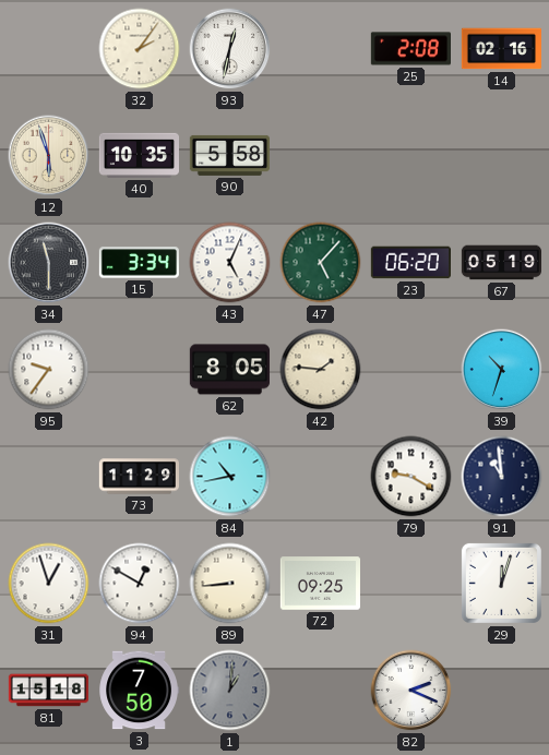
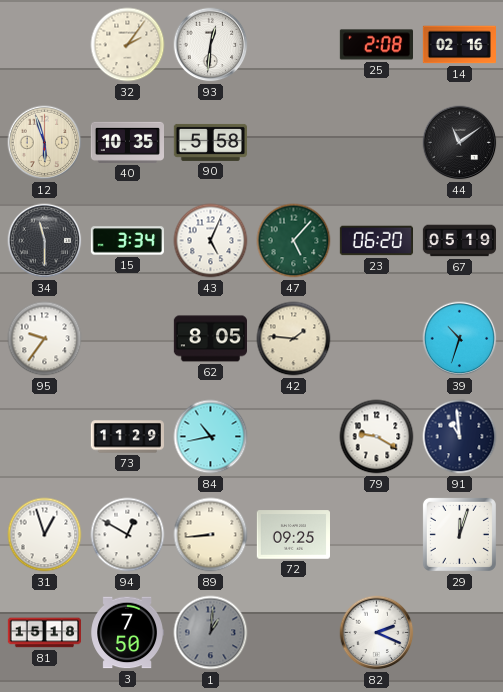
93: 12:32 -> 12:31
44: none -> 11:09
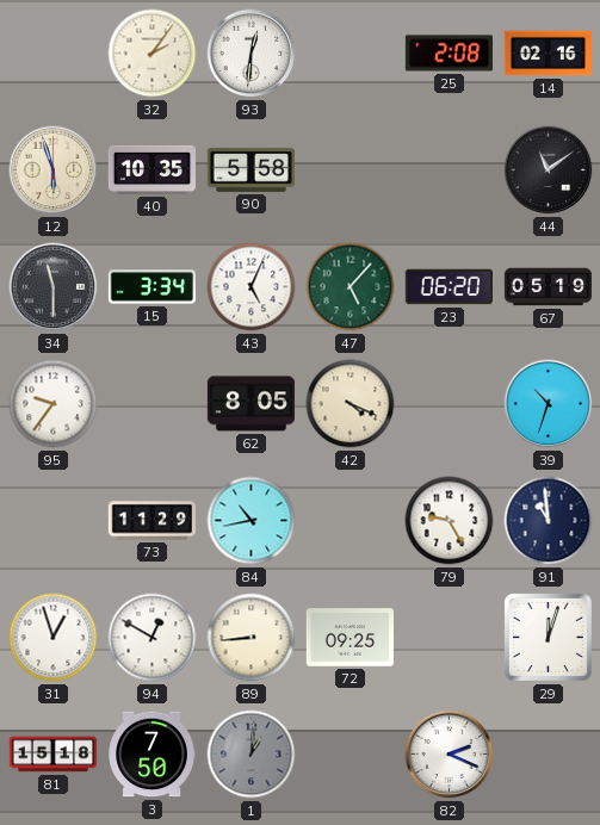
42: 1:46 -> 4:19
79: 9:20 -> 9:25
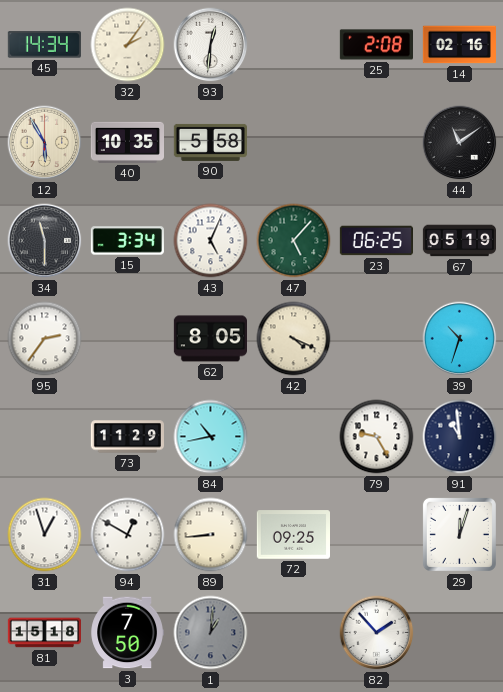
45: none -> 14:34
12: 5:57 -> 5:55
23: 06:20 -> 06:25
95: 9:36 -> 2:36
82: 2:19 -> 1:53
